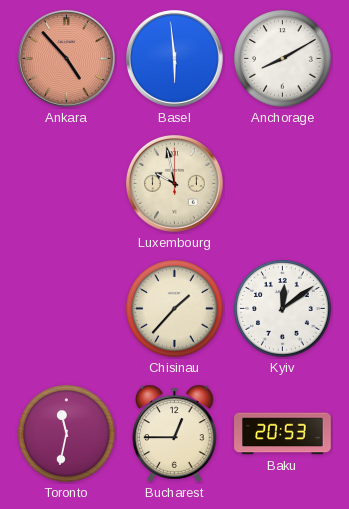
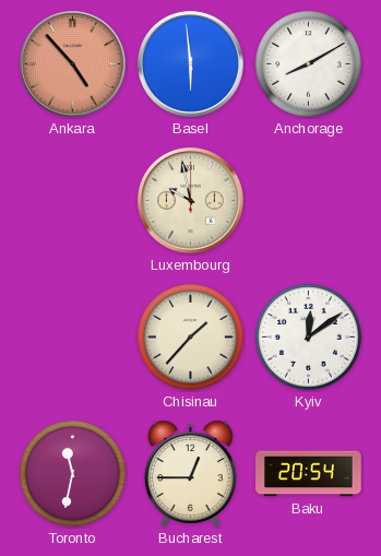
Baku: 20:53 -> 20:54
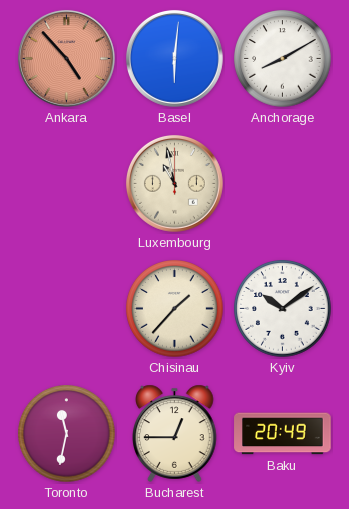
Basel: 5:59 -> 6:01
Luxembourg: 9:58 -> 10:58
Kyiv: 12:09 -> 10:09
Baku: 20:54 -> 20:49
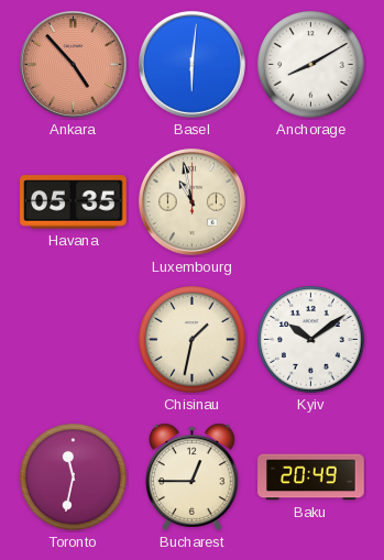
Havana: none -> 05:35
Chisinau: 1:37 -> 1:32
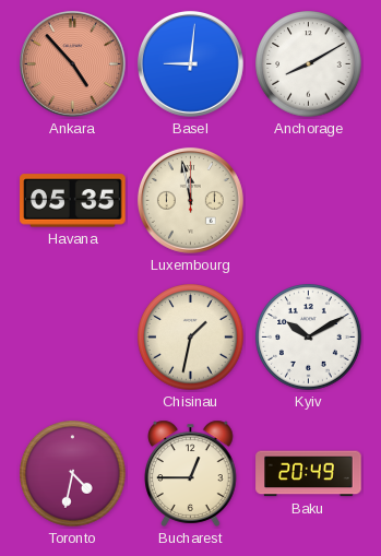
Basel: 6:01 -> 9:01
Luxembourg: 10:58 -> 11:58
Kyiv: 10:09 -> 10:10
Toronto: 11:32 -> 4:32
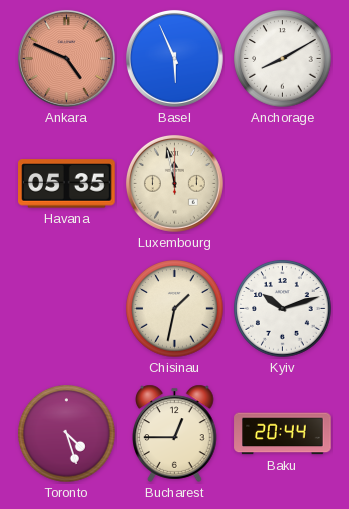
Ankara: 4:53 -> 4:49
Basel: 9:01 -> 5:56
Kyiv: 10:10 -> 10:12
Toronto: 4:32 -> 4:27
Baku: 20:49 -> 20:44
